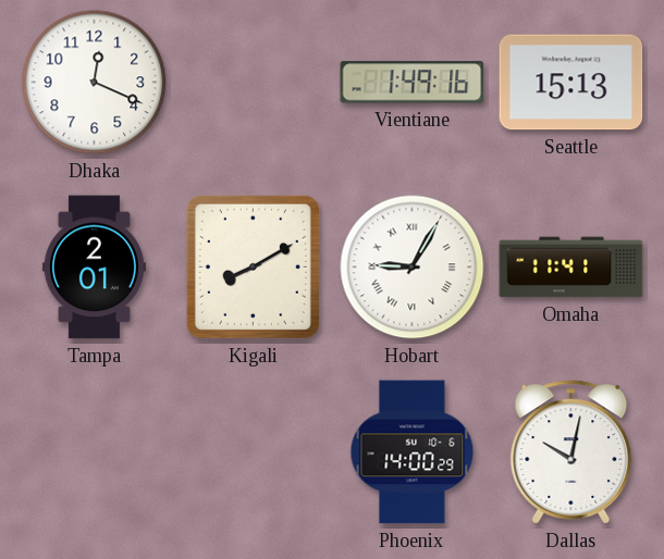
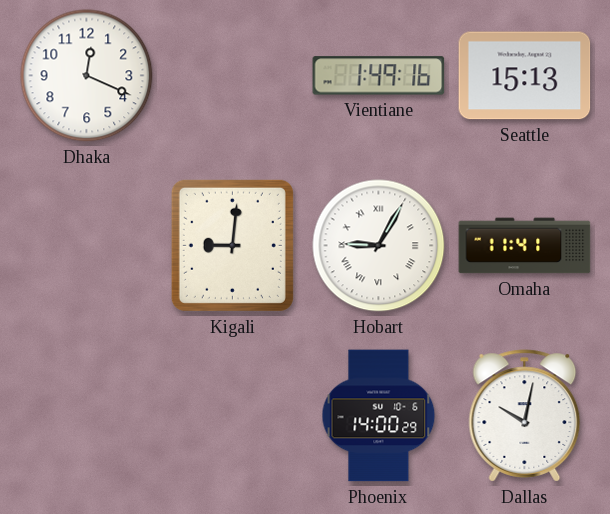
Tampa: 2:01 -> none
Kigali: 8:10 -> 9:01
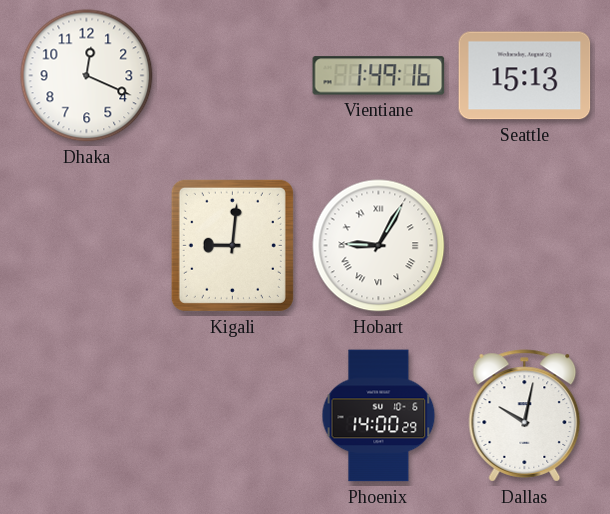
Omaha: 11:41 -> none
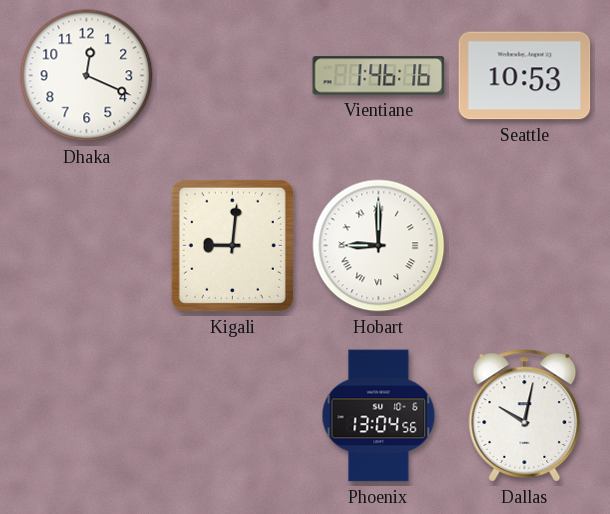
Vientiane: 1:49 -> 1:46
Seattle: 15:13 -> 10:53
Hobart: 9:05 -> 9:00
Phoenix: 14:00 -> 13:04
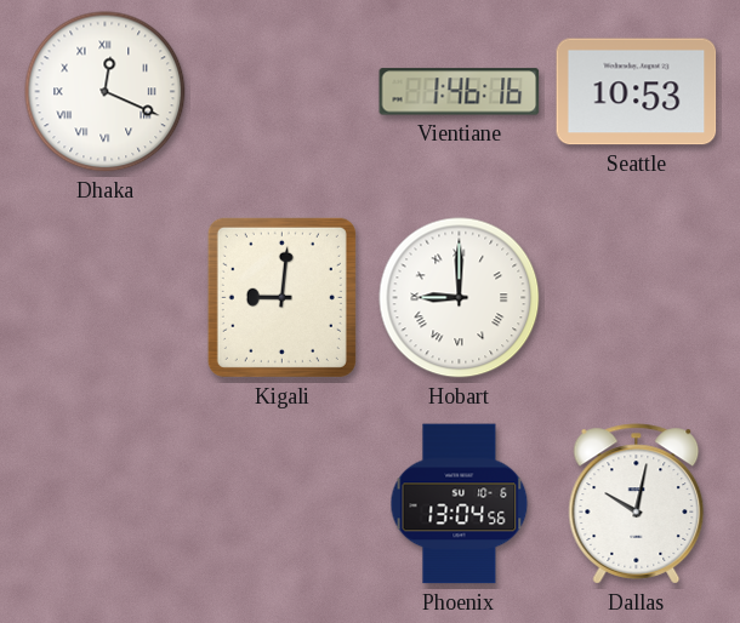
Dhaka numerals: Arabic -> Roman
